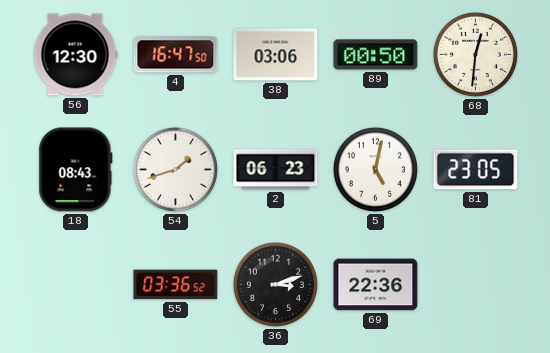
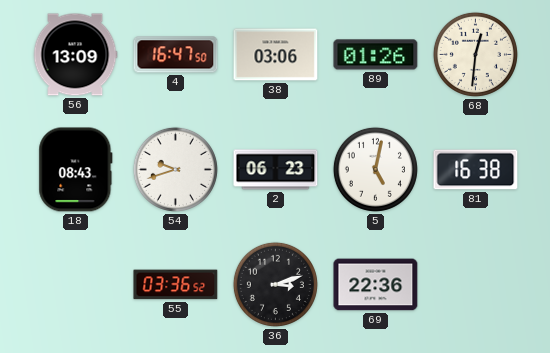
56: 12:30 -> 13:09
89: 00:50 -> 01:26
54: 1:42 -> 9:42
81: 23:05 -> 16:38
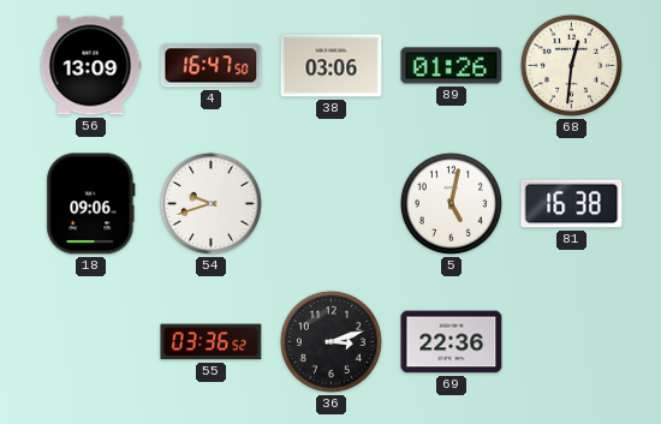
18: 08:43 -> 09:06
2: 06:23 -> none
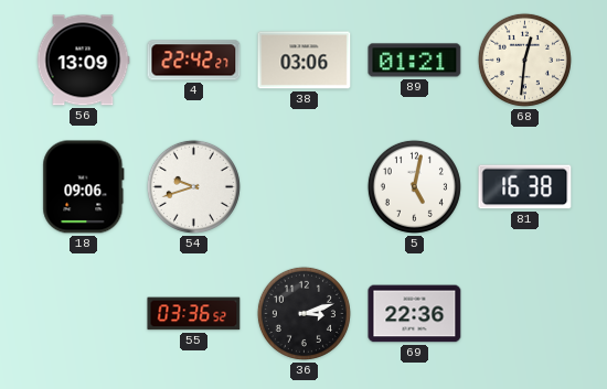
4: 16:47 -> 22:42
89: 01:26 -> 01:21
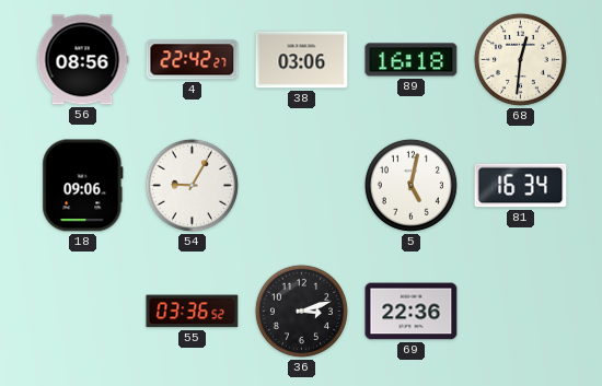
56: 13:09 -> 08:56
89: 01:21 -> 16:18
54: 9:42 -> 9:05
81: 16:38 -> 16:34
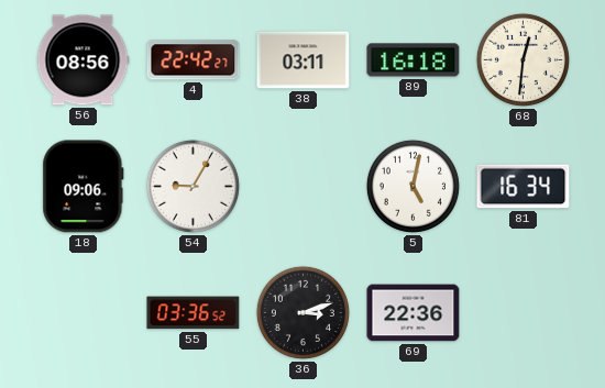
38: 03:06 -> 03:11
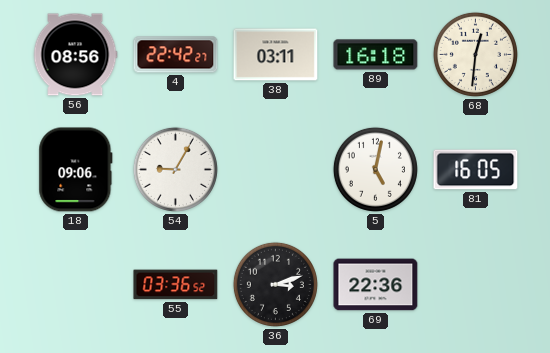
81: 16:34 -> 16:05
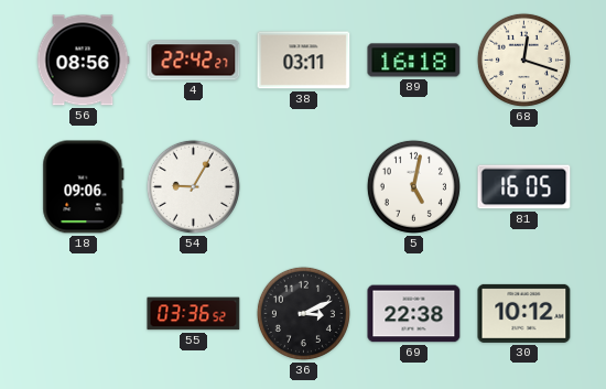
68: 12:31 -> 12:18
36: 3:12 -> 3:11
69: 22:36 -> 22:38
30: none -> 10:12
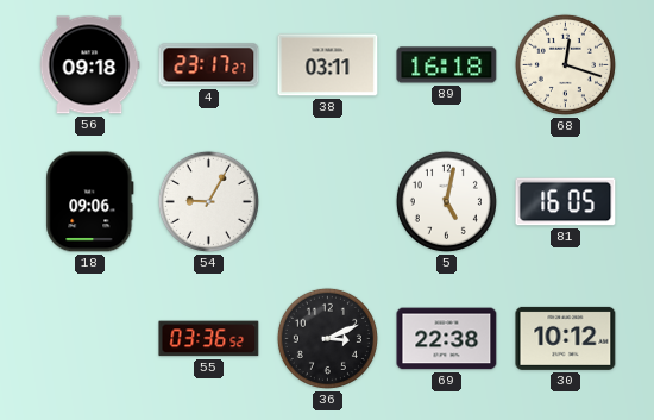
56: 08:56 -> 09:18
4: 22:42 -> 23:17
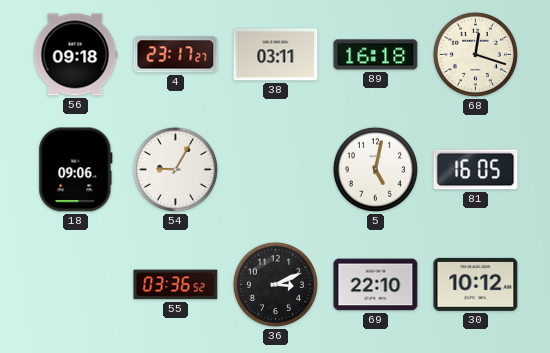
69: 22:38 -> 22:10
